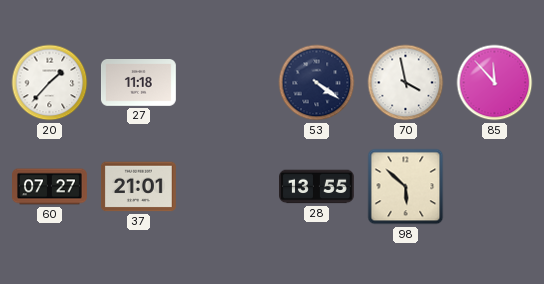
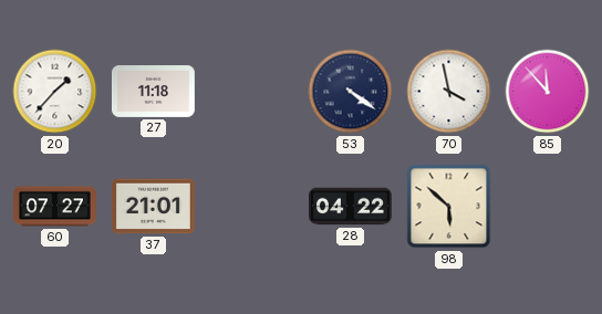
28: 13:55 -> 04:22
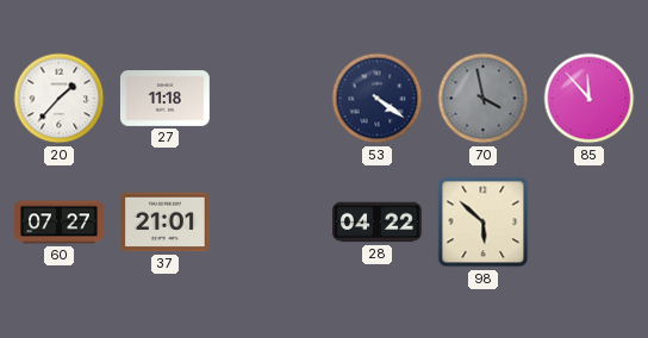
70 dial: white -> grey
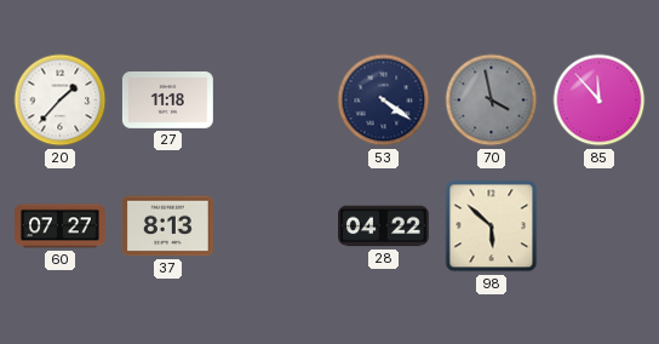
37: 21:01 -> 8:13
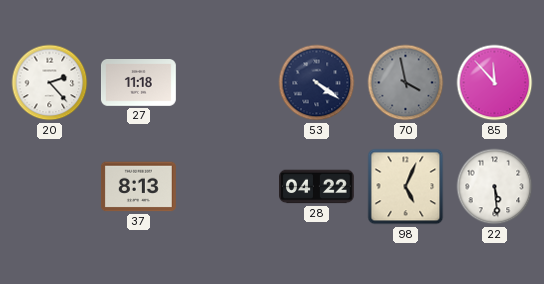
20: 1:37 -> 2:23
60: 07:27 -> none
98: 5:52 -> 5:04
22: none -> 5:29
